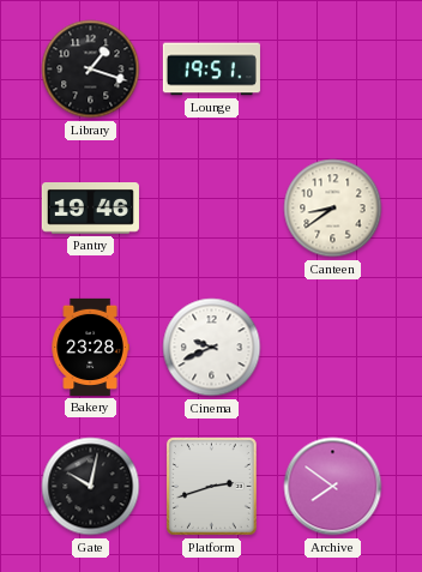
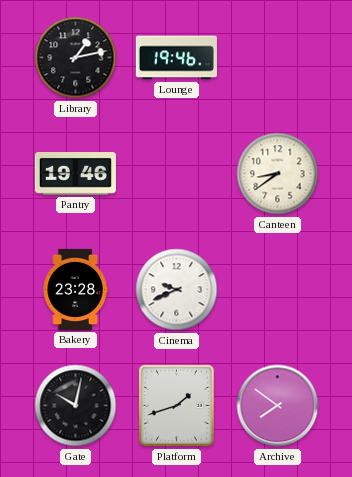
Library: 1:18 -> 1:13
Lounge: 19:51 -> 19:46
Platform: 2:42 -> 1:42
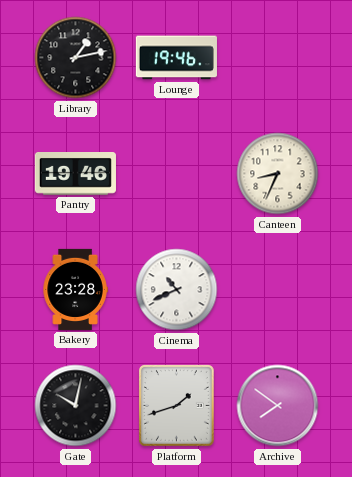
Canteen: 8:39 -> 8:34
Cinema: 9:41 -> 10:41
